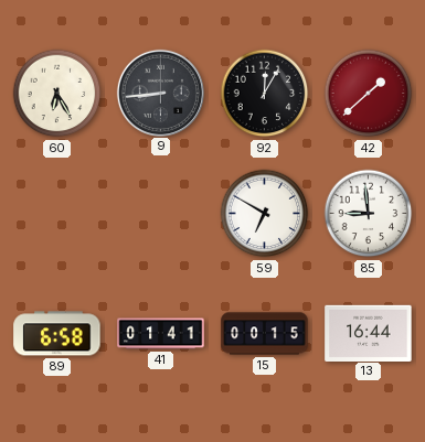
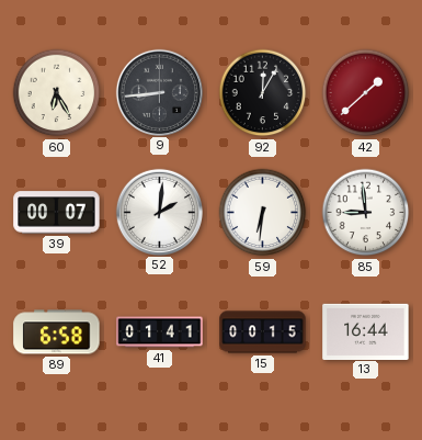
39: none -> 00:07
52: none -> 2:01
59: 6:50 -> 6:31
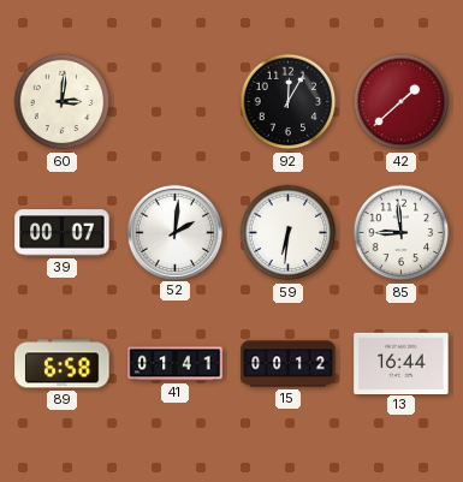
60: 6:25 -> 3:01
9: 8:44 -> none
15: 00:15 -> 00:12
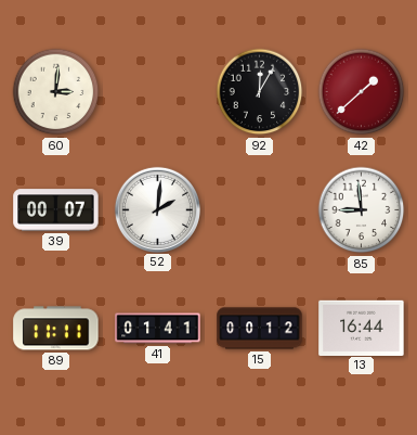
59: 6:31 -> none
89: 6:58 -> 11:11
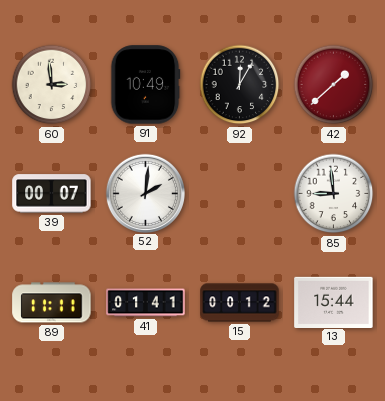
60: 3:01 -> 2:59
91: none -> 10:49
13: 16:44 -> 15:44
